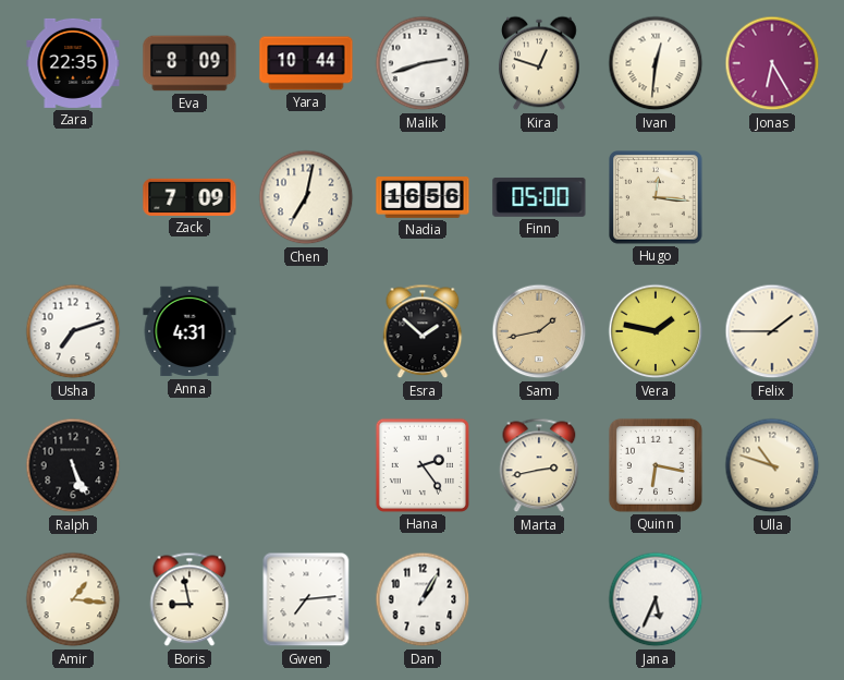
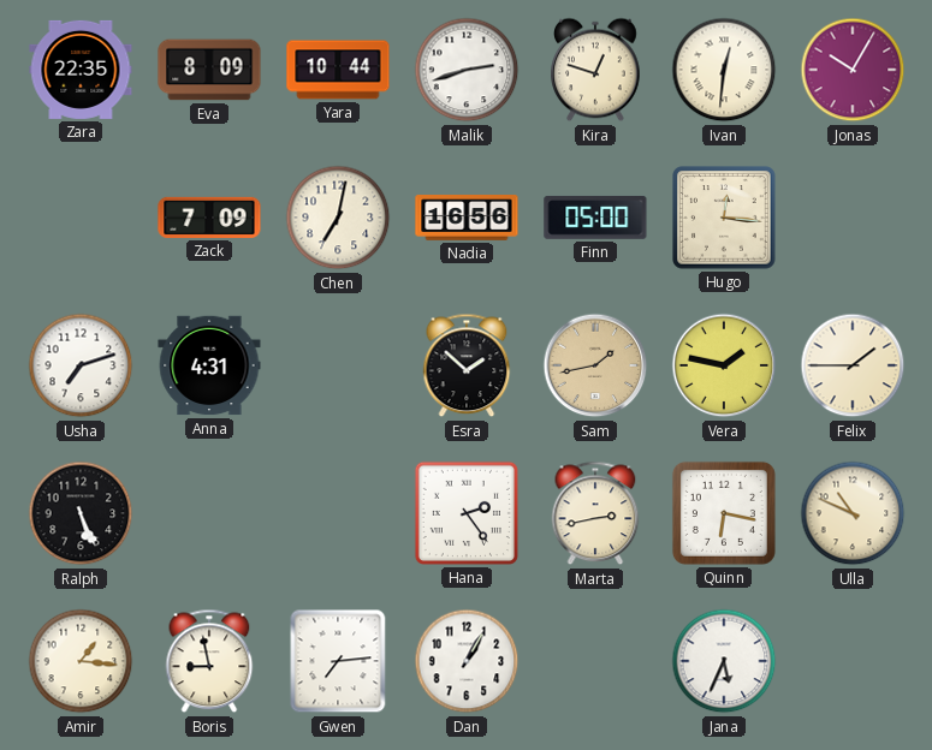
Jonas: 6:25 -> 10:05
Ulla: 10:48 -> 10:49
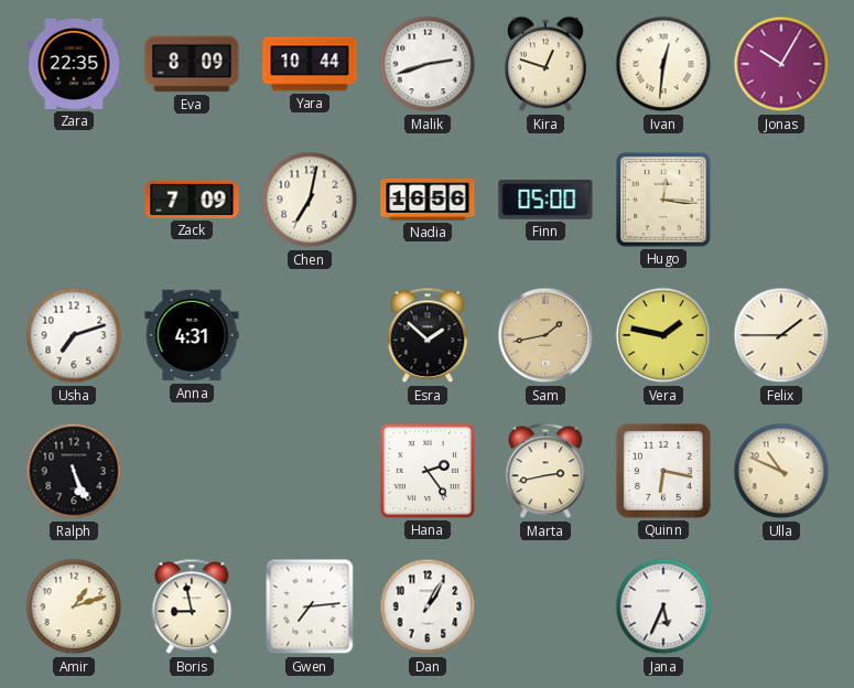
Amir: 1:16 -> 1:12
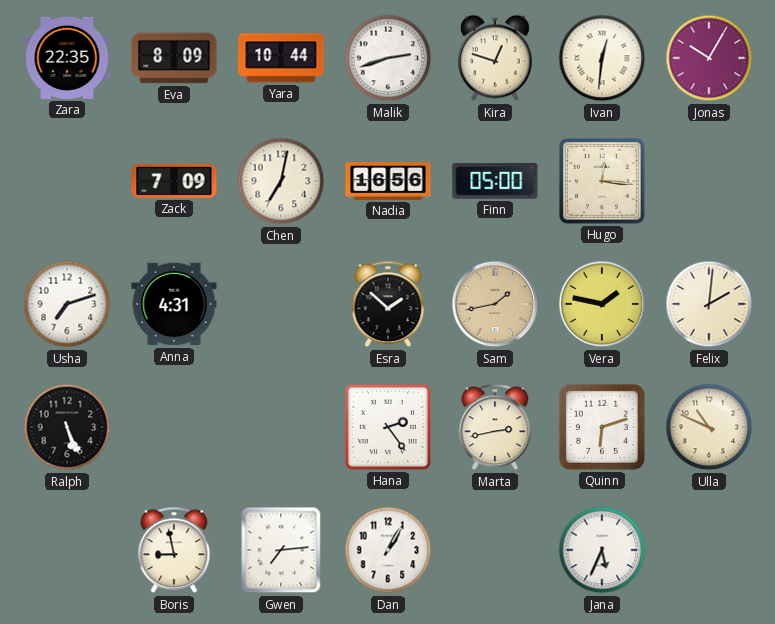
Felix: 1:45 -> 2:01
Quinn: 6:17 -> 6:12
Amir: 1:12 -> none
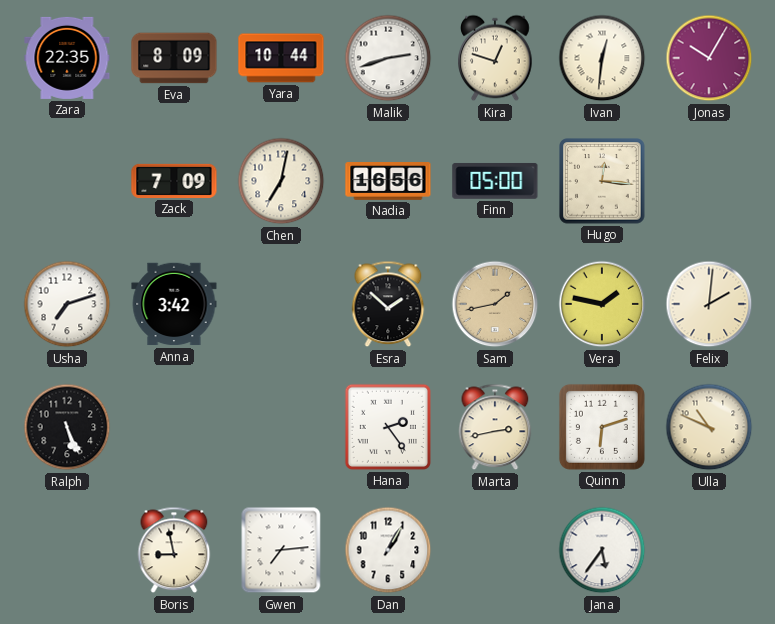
Anna: 4:31 -> 3:42
Jana: 5:34 -> 5:36
